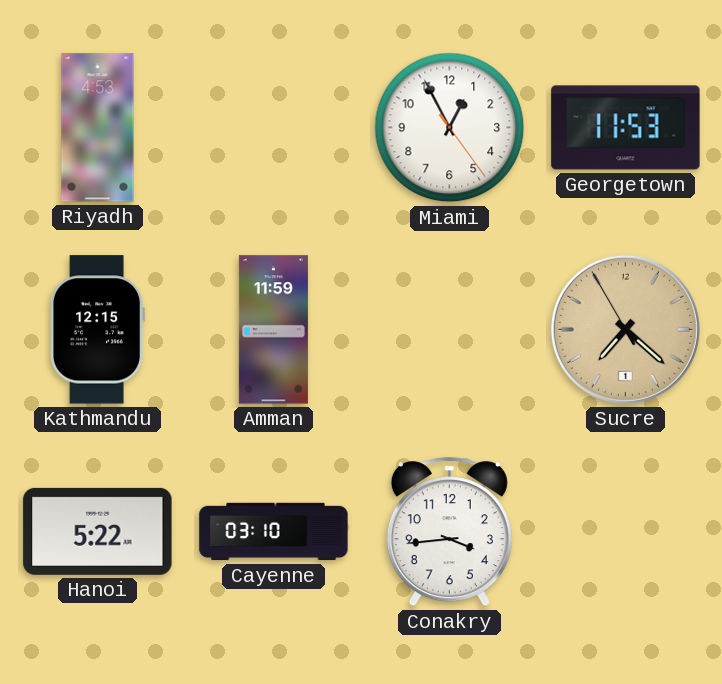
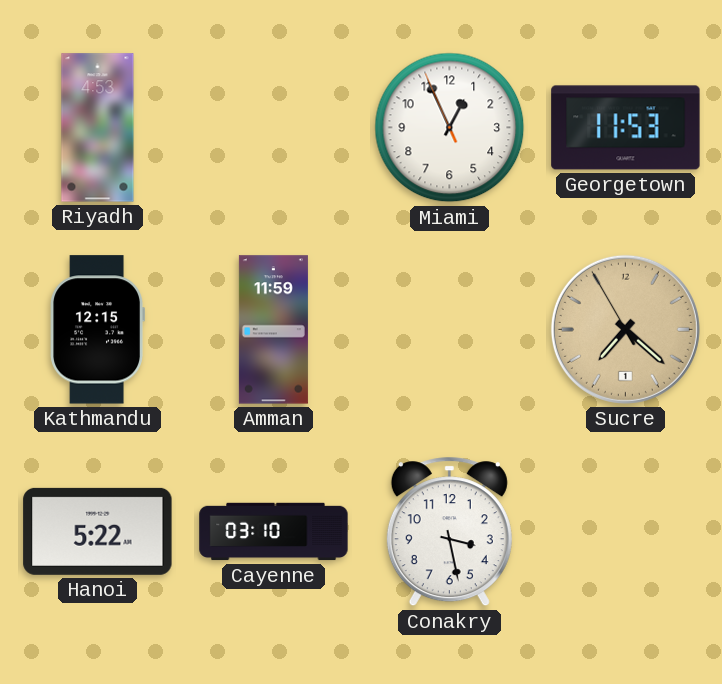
Miami: 12:55:24 -> 12:55:56
Conakry: 3:44 -> 3:28
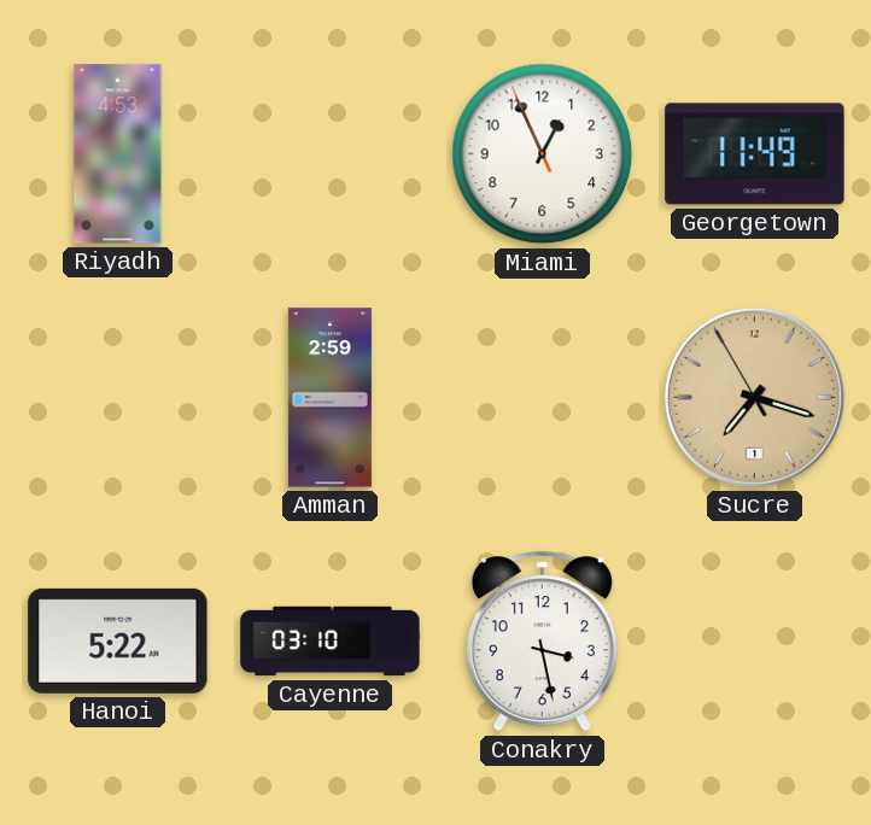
Georgetown: 11:53 -> 11:49
Kathmandu: 12:15 -> none
Amman: 11:59 -> 2:59
Sucre: 7:21 -> 7:17
